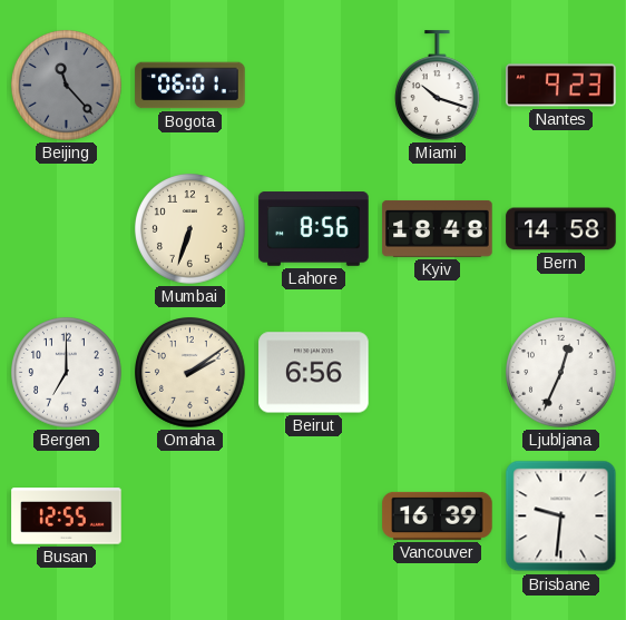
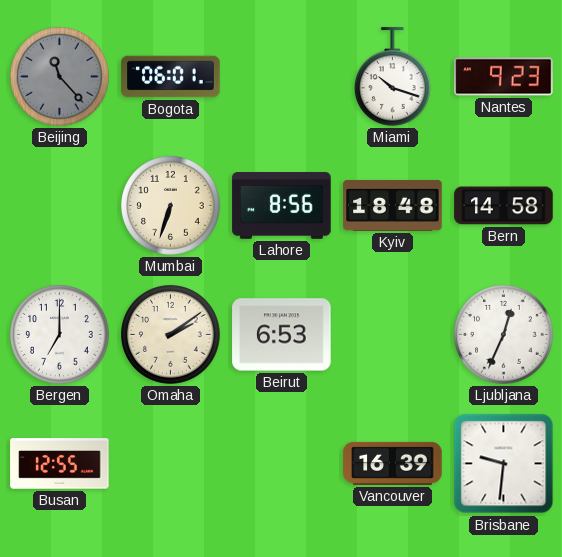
Beirut: 6:56 -> 6:53
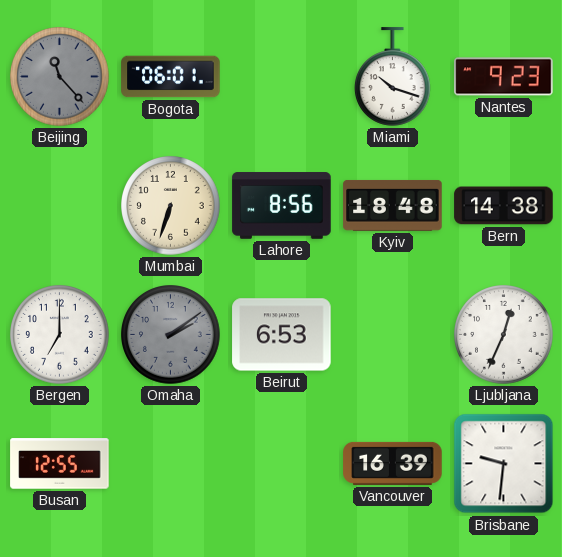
Bern: 14:58 -> 14:38
Omaha dial: cream -> grey
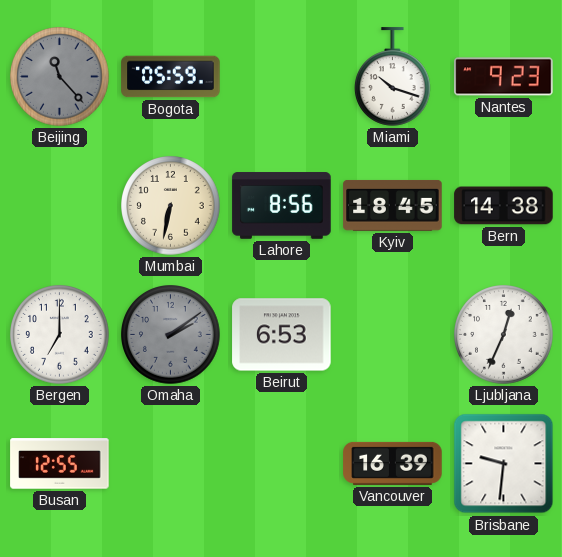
Bogota: 06:01 -> 05:59
Mumbai: 6:33 -> 6:32
Kyiv: 18:48 -> 18:45
